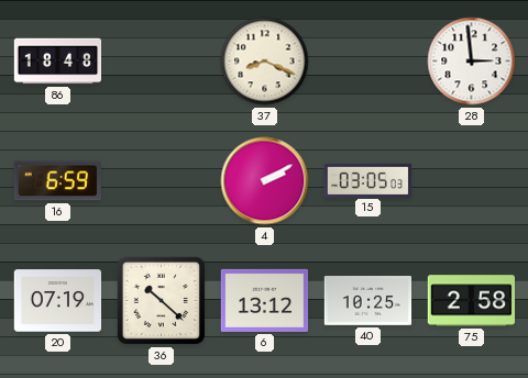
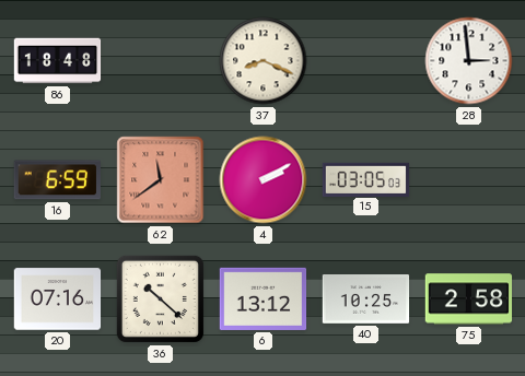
62: none -> 11:39
20: 07:19 -> 07:16
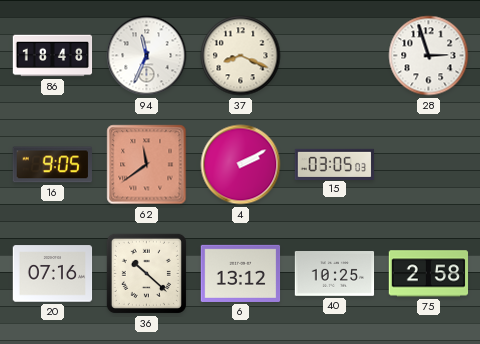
94: none -> 11:34
28: 2:59 -> 2:57
16: 6:59 -> 9:05
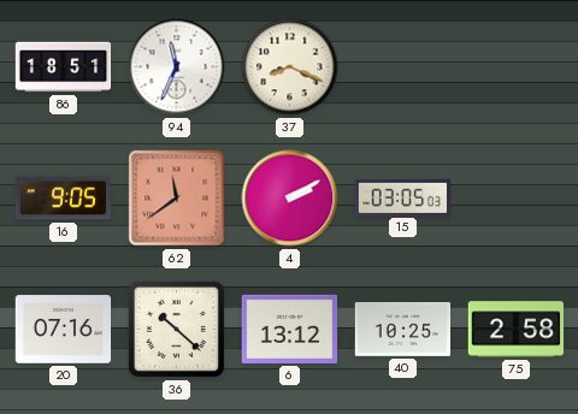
86: 18:48 -> 18:51
28: 2:57 -> none
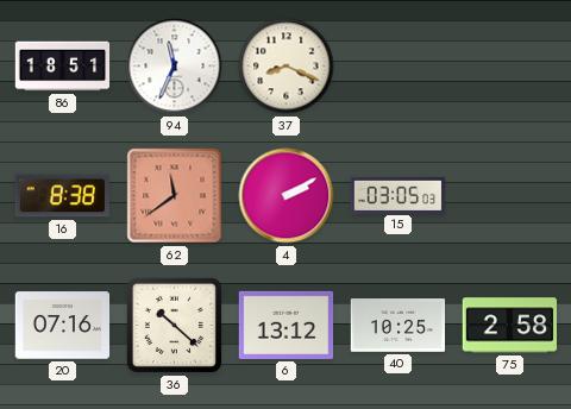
16: 9:05 -> 8:38
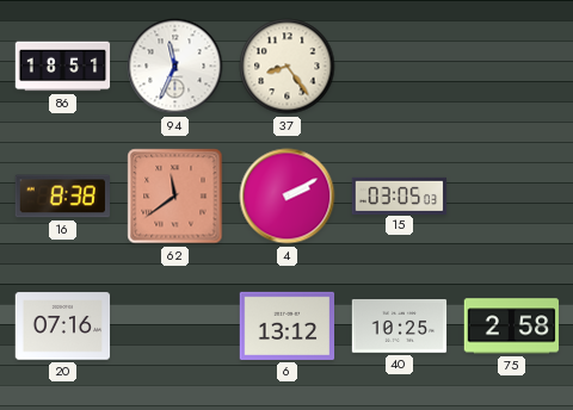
37: 8:19 -> 8:24
36: 10:22 -> none
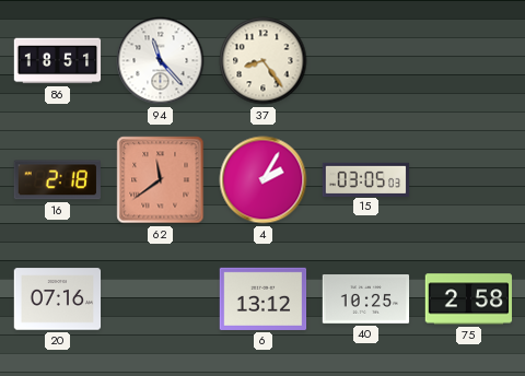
94: 11:34 -> 11:23
16: 8:38 -> 2:18
4: 2:10 -> 2:05
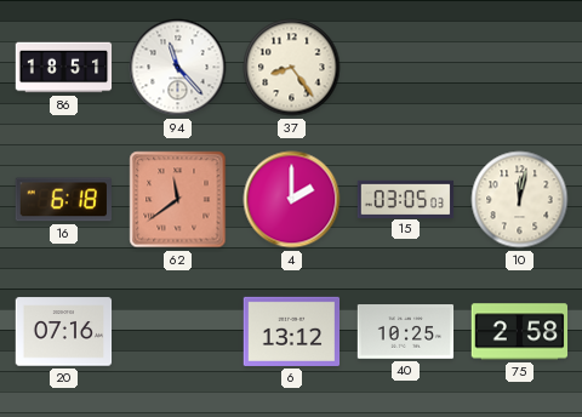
16: 2:18 -> 6:18
4: 2:05 -> 2:00
10: none -> 12:02
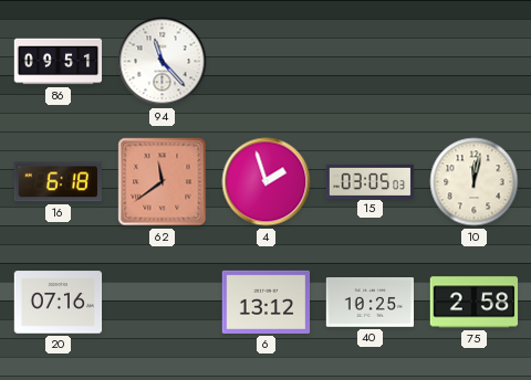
86: 18:51 -> 09:51
37: 8:24 -> none
4: 2:00 -> 1:57
